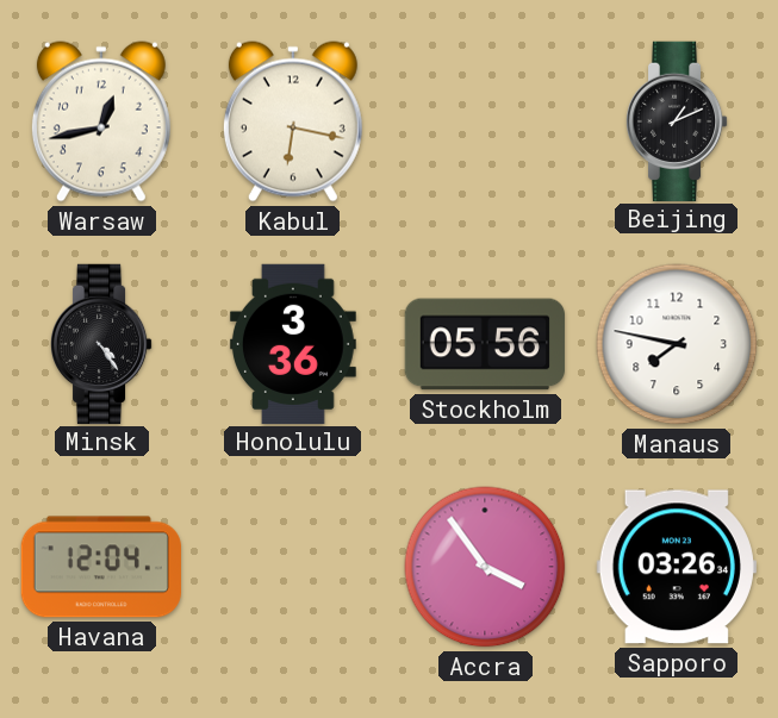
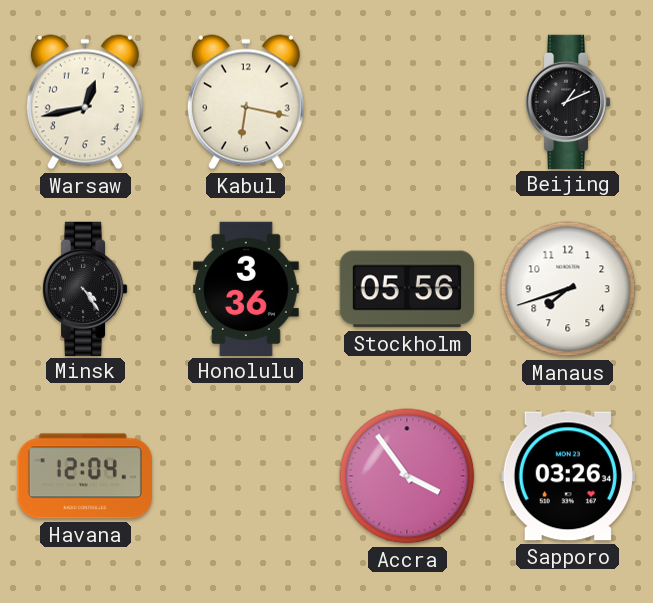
Manaus: 7:47 -> 7:42
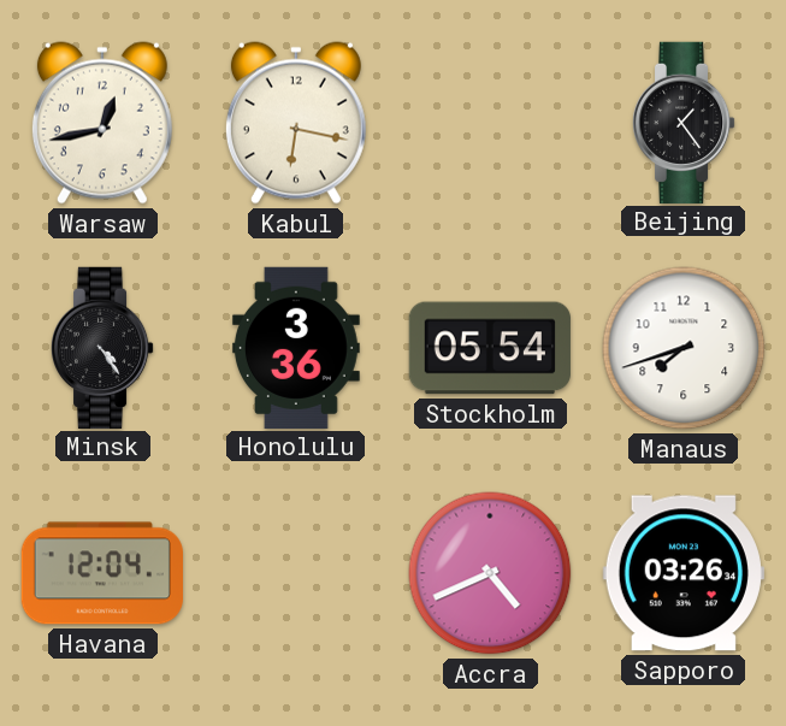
Beijing: 1:11 -> 1:24
Stockholm: 05:56 -> 05:54
Accra: 3:54 -> 4:41
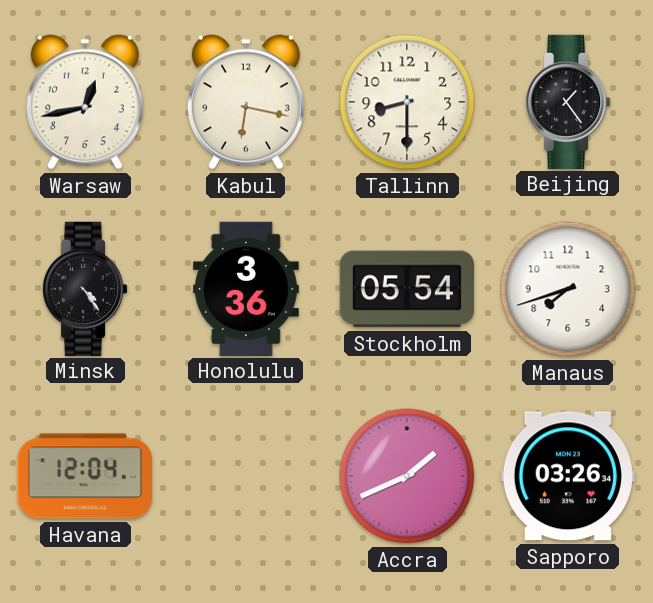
Tallinn: none -> 8:30
Accra: 4:41 -> 1:41
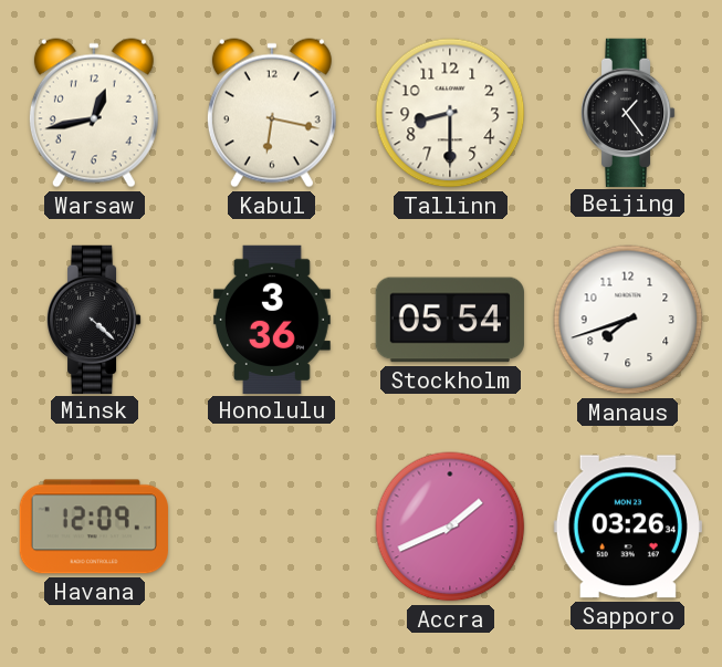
Minsk: 4:24 -> 4:22
Havana: 12:04 -> 12:09
